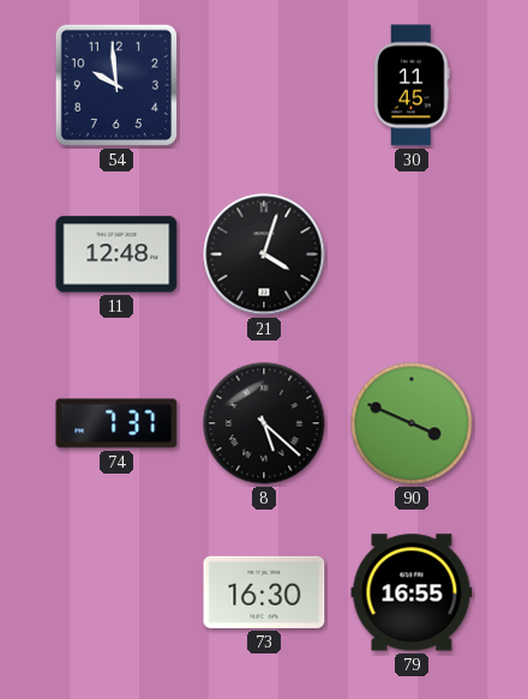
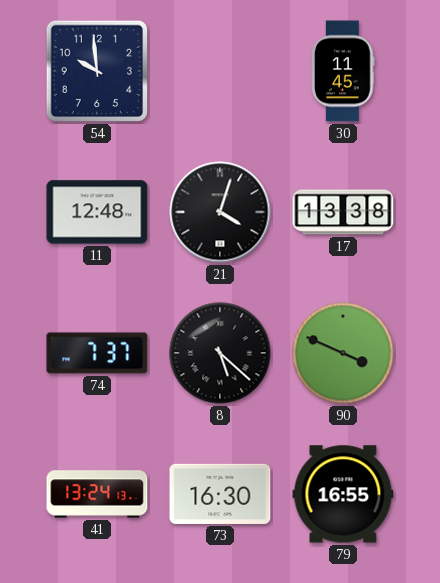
17: none -> 13:38
41: none -> 13:24
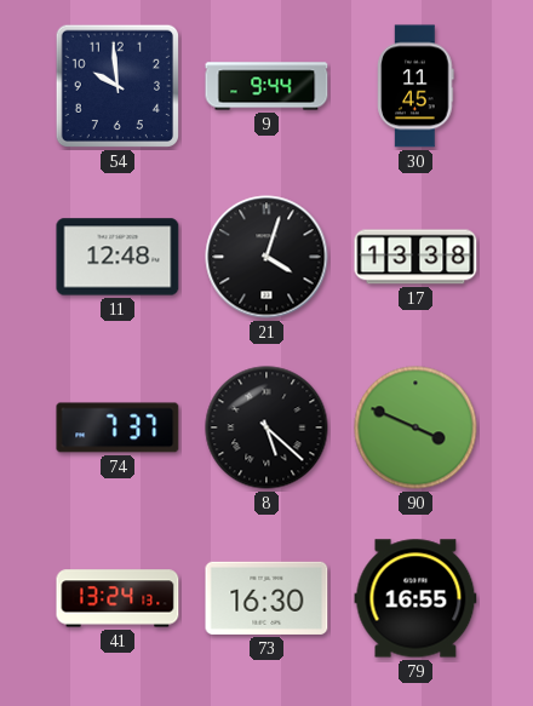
9: none -> 9:44
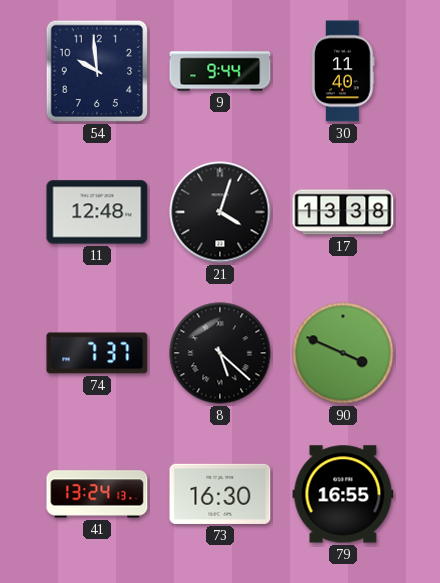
30: 11:45 -> 11:40
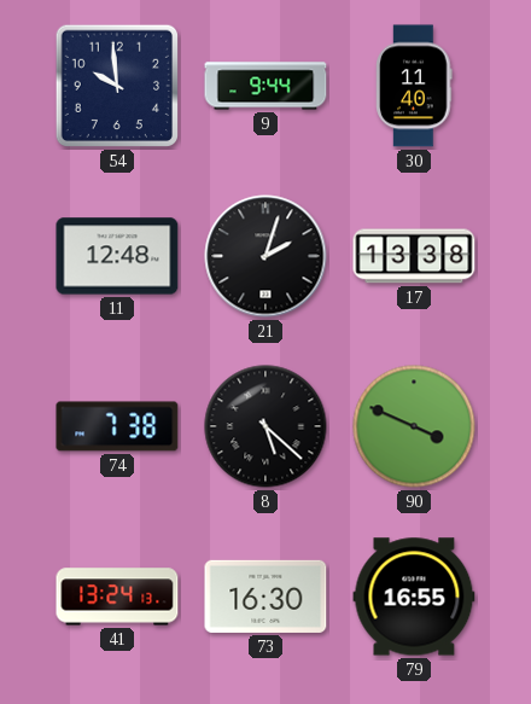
21: 4:03 -> 2:03
74: 7:37 -> 7:38
